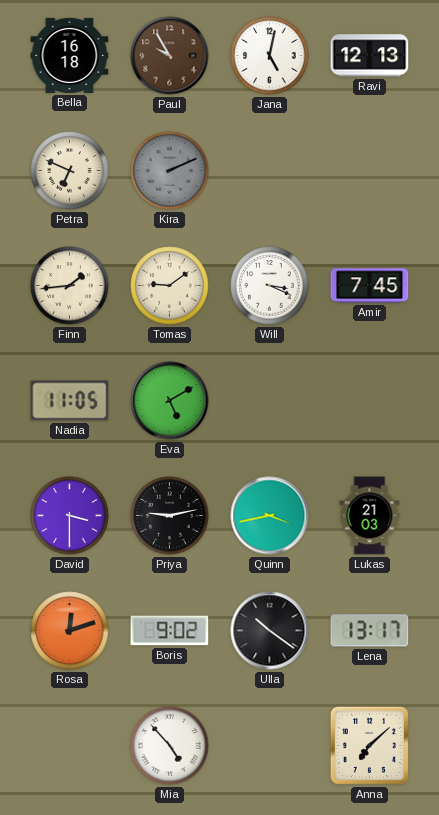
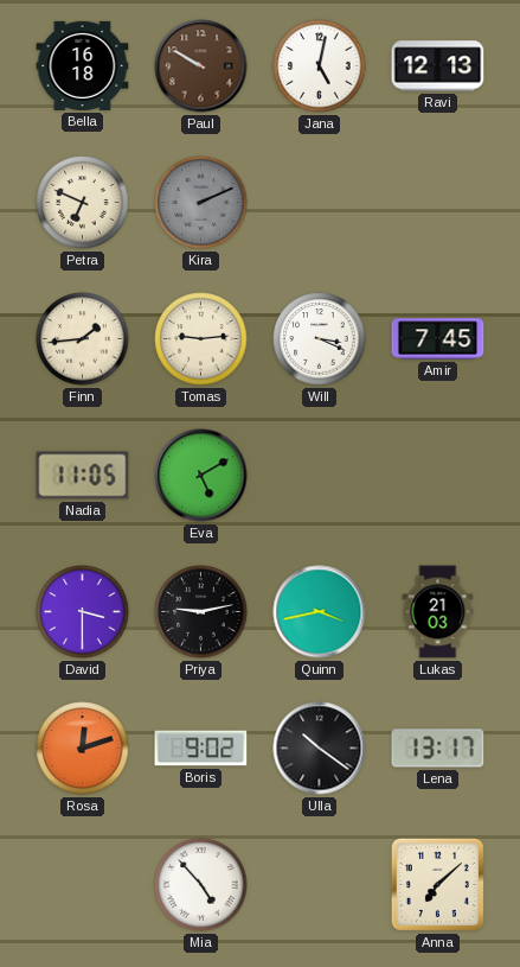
Paul: 9:55 -> 9:50
Tomas: 9:09 -> 9:14
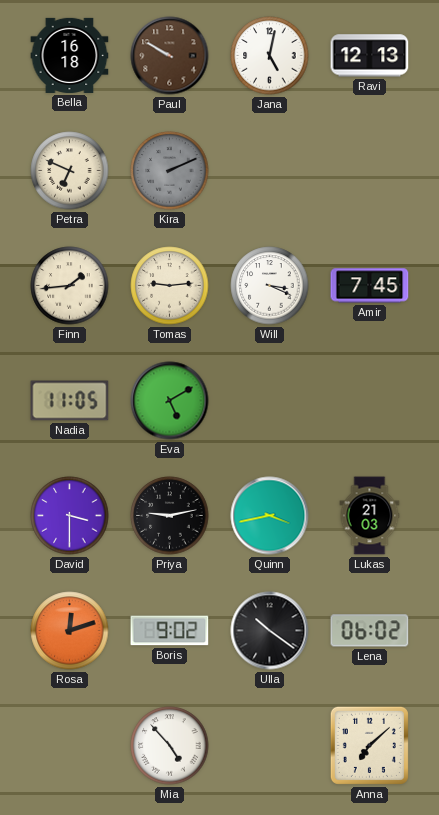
Lena: 13:17 -> 06:02
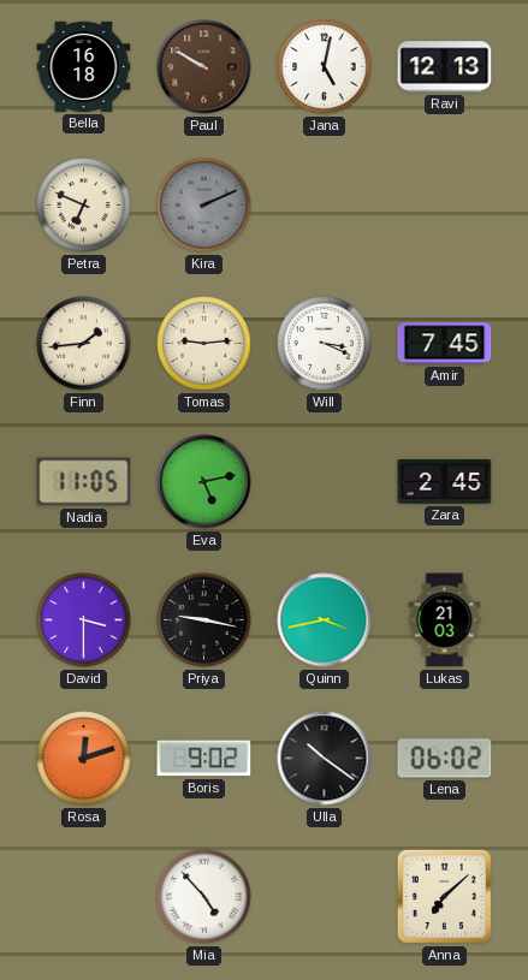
Eva: 5:10 -> 5:13
Zara: none -> 2:45
Priya: 9:13 -> 9:17
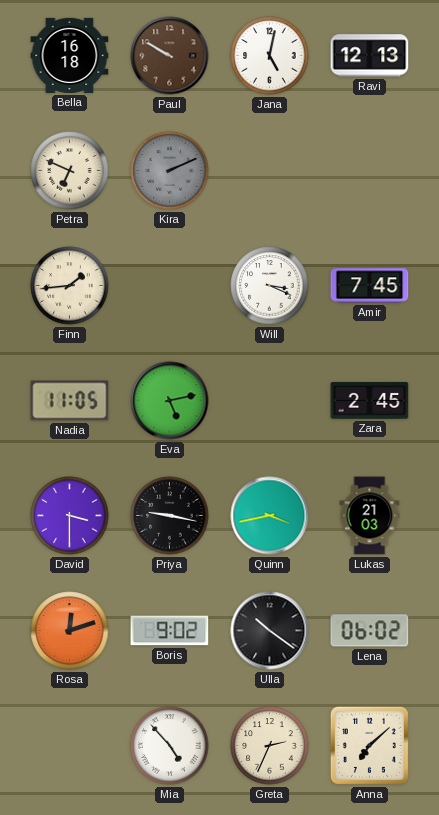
Tomas: 9:14 -> none
Greta: none -> 2:34
